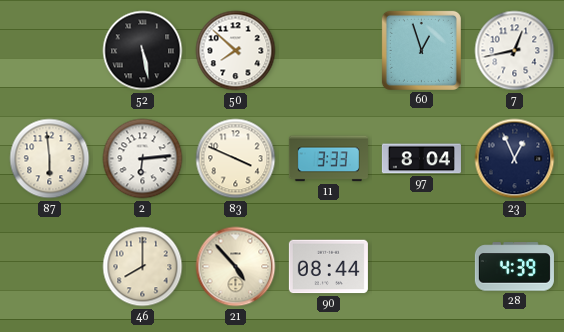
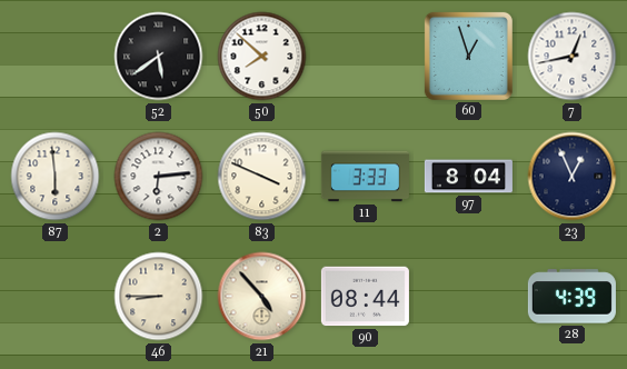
52: 5:28 -> 5:39
46: 8:00 -> 8:45
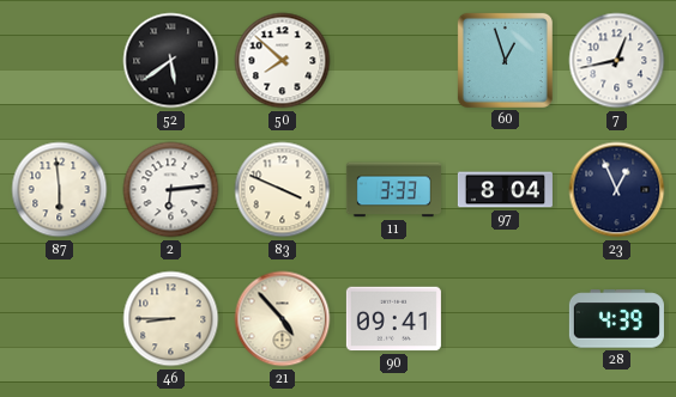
90: 08:44 -> 09:41
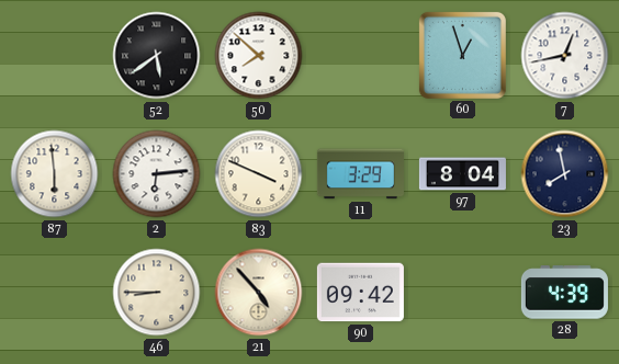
11: 3:33 -> 3:29
23: 12:56 -> 7:58
90: 09:41 -> 09:42
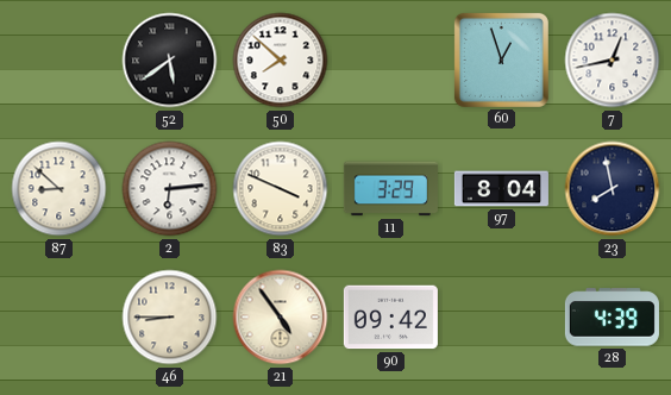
87: 5:59 -> 8:52
21: 4:53 -> 4:54
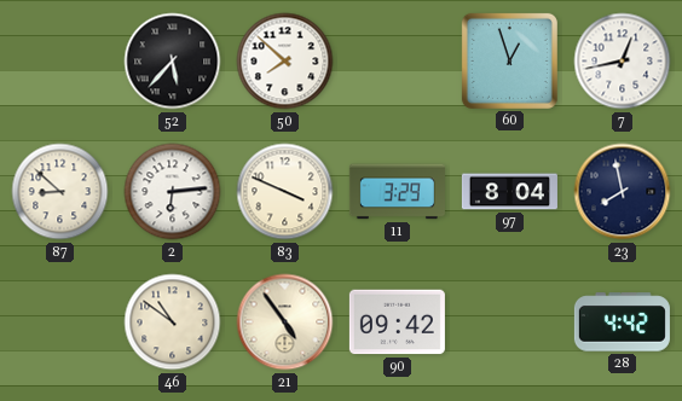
52: 5:39 -> 5:37
46: 8:45 -> 10:51
28: 4:39 -> 4:42
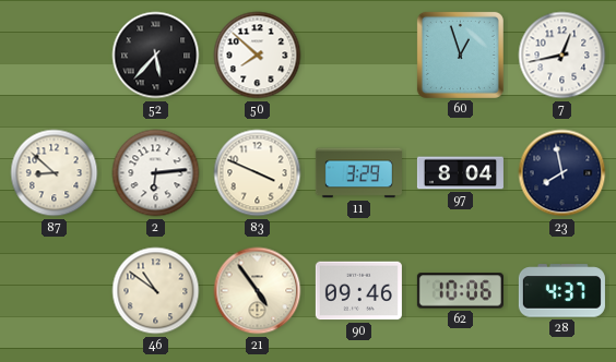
90: 09:42 -> 09:46
62: none -> 10:06
28: 4:42 -> 4:37
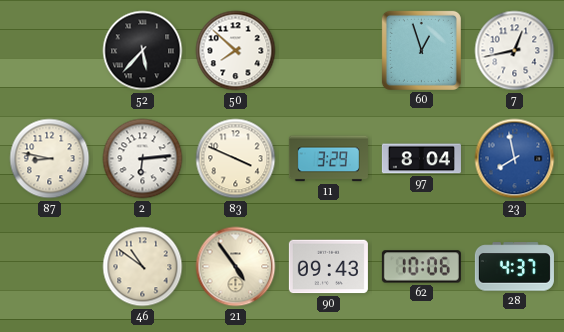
87: 8:52 -> 8:47
23 dial: navy -> blue
90: 09:46 -> 09:43
